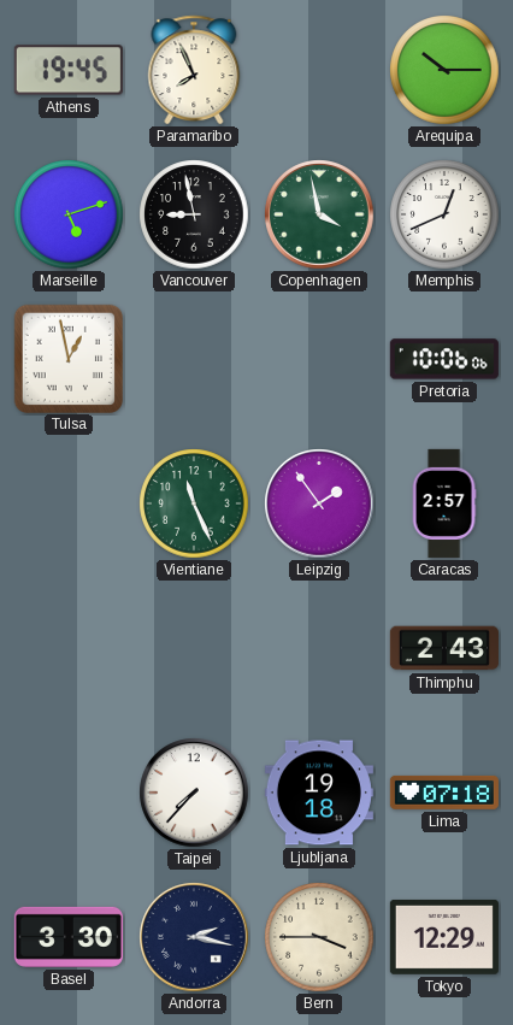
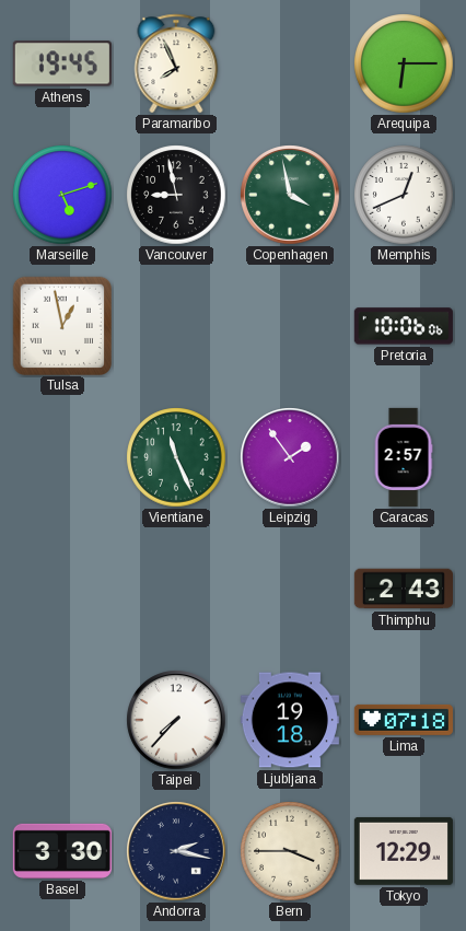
Arequipa: 10:15 -> 6:15
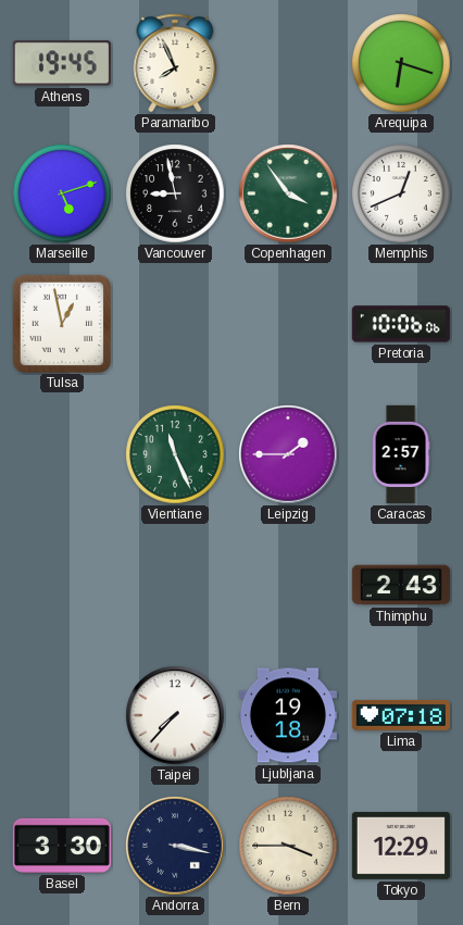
Arequipa: 6:15 -> 6:18
Copenhagen: 3:58 -> 3:54
Leipzig: 1:54 -> 1:45
Andorra: 2:17 -> 3:17
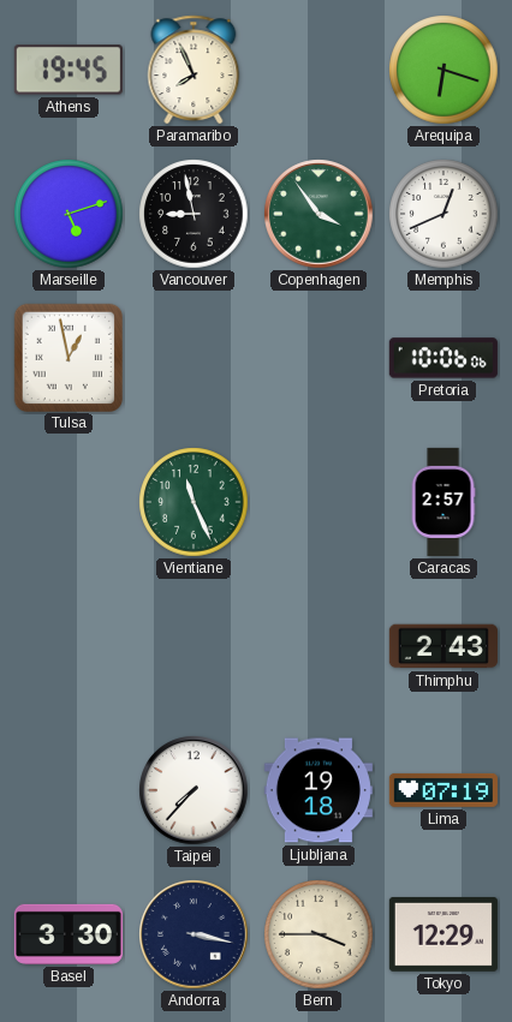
Leipzig: 1:45 -> none
Lima: 07:18 -> 07:19
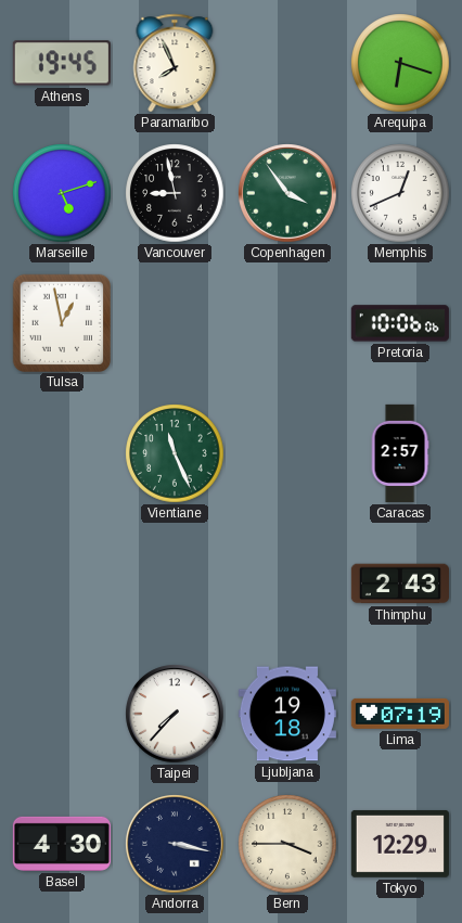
Basel: 3:30 -> 4:30
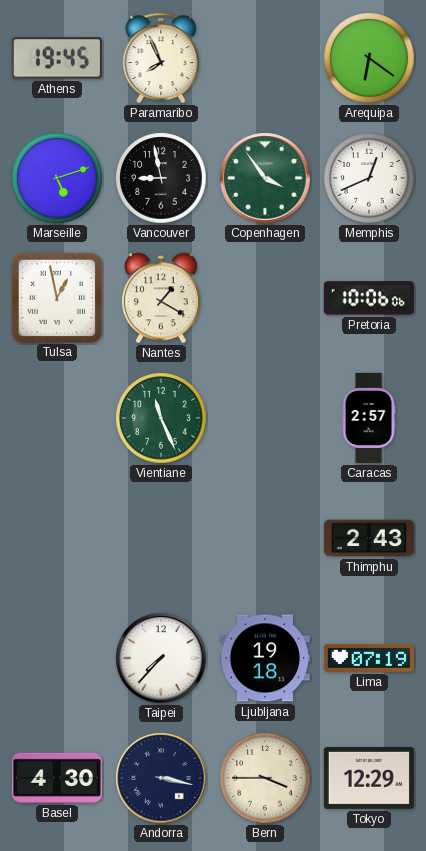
Arequipa: 6:18 -> 6:21
Nantes: none -> 1:20
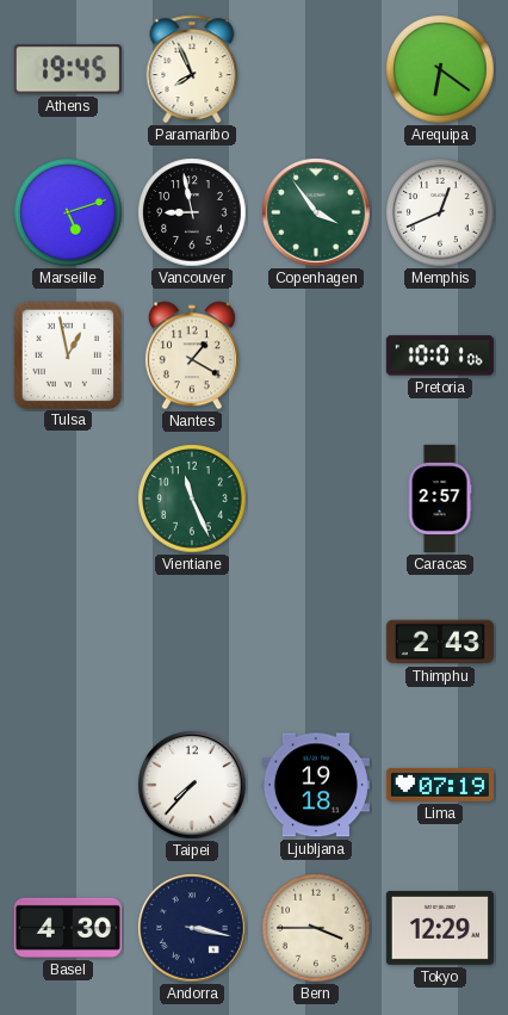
Pretoria: 10:06 -> 10:01
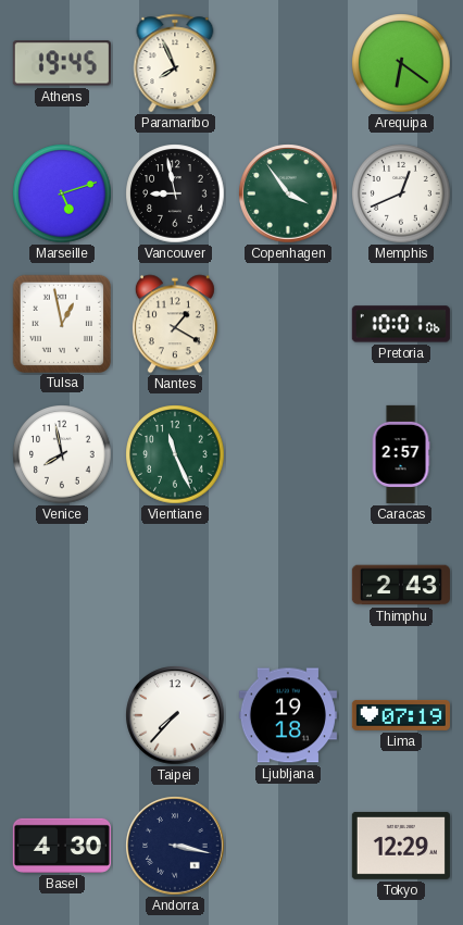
Venice: none -> 7:58
Bern: 3:45 -> none
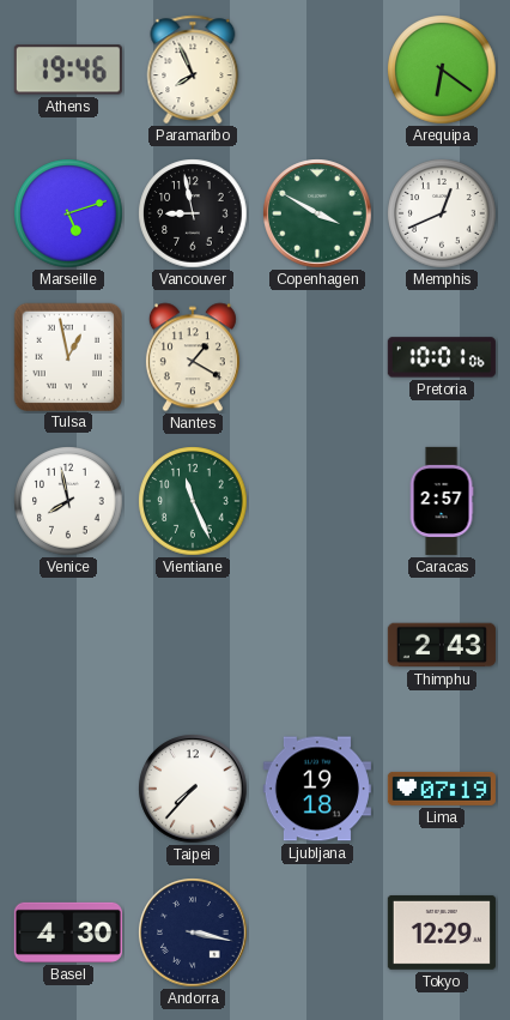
Athens: 19:45 -> 19:46
Copenhagen: 3:54 -> 3:50
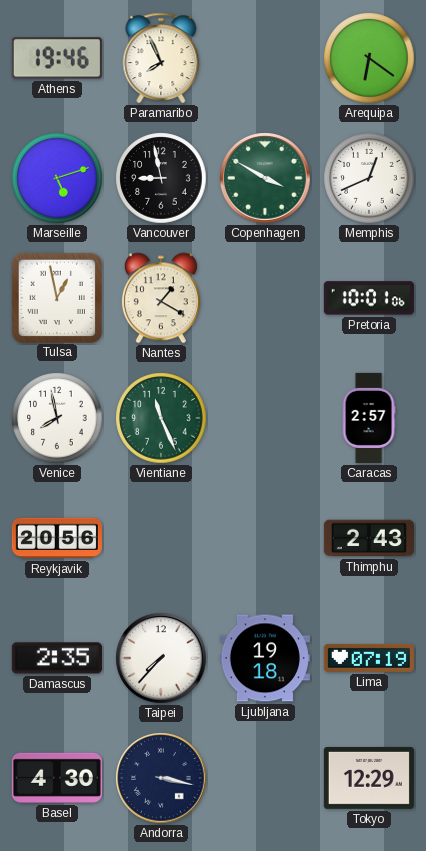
Reykjavik: none -> 20:56
Damascus: none -> 2:35
